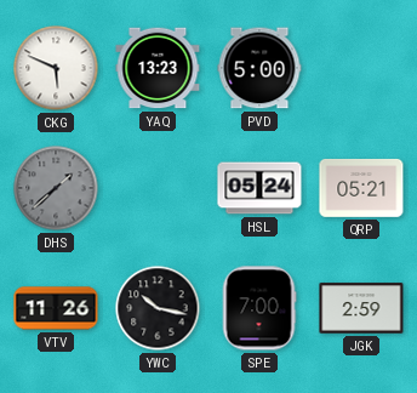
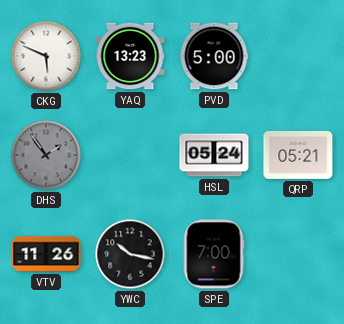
DHS: 1:38 -> 1:54
JGK: 2:59 -> none
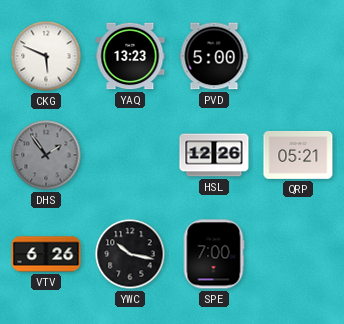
HSL: 05:24 -> 12:26
VTV: 11:26 -> 6:26
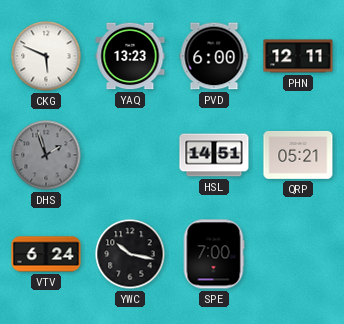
PVD: 5:00 -> 6:00
PHN: none -> 12:11
DHS: 1:54 -> 1:57
HSL: 12:26 -> 14:51
VTV: 6:26 -> 6:24
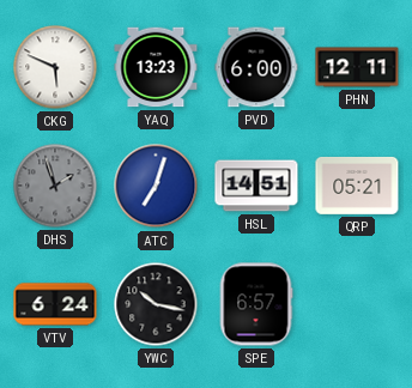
ATC: none -> 7:03
SPE: 7:00 -> 6:57
